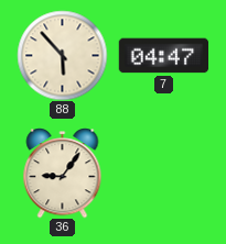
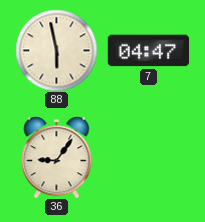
88: 5:53 -> 5:58
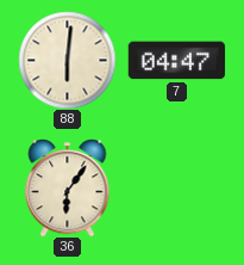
88: 5:58 -> 6:01
36: 9:06 -> 6:06
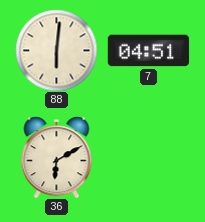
7: 04:47 -> 04:51
36: 6:06 -> 6:10
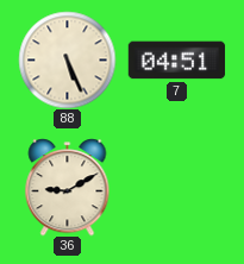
88: 6:01 -> 5:26
36: 6:10 -> 9:10
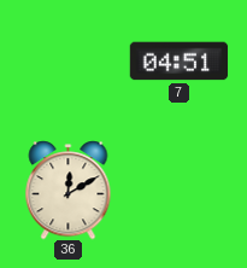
88: 5:26 -> none
36: 9:10 -> 12:10
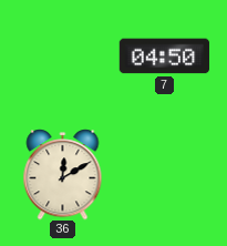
7: 04:51 -> 04:50
